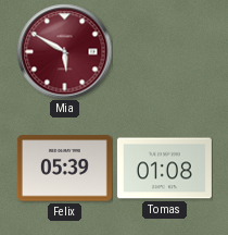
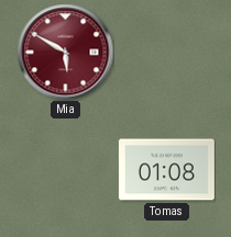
Felix: 05:39 -> none
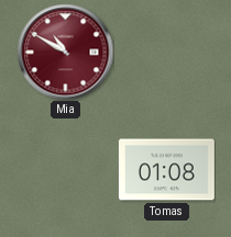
Mia: 5:50 -> 10:50
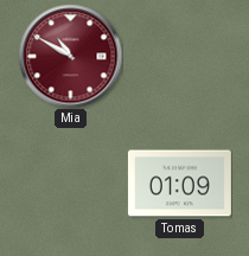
Tomas: 01:08 -> 01:09
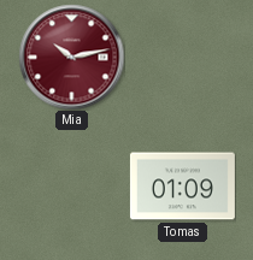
Mia: 10:50 -> 10:13
